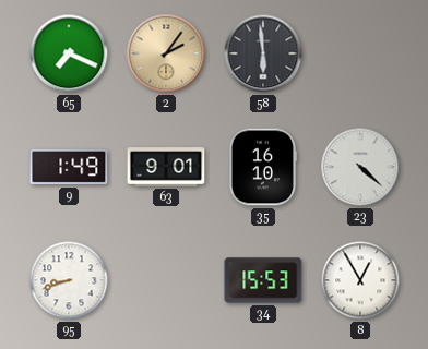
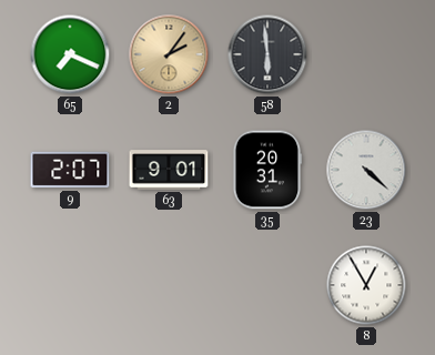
9: 1:49 -> 2:07
35: 16:10 -> 20:31
95: 8:42 -> none
34: 15:53 -> none
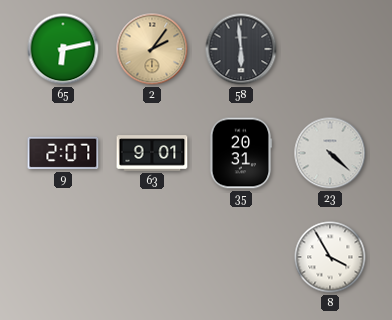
65: 7:19 -> 6:13
8: 12:55 -> 3:55
